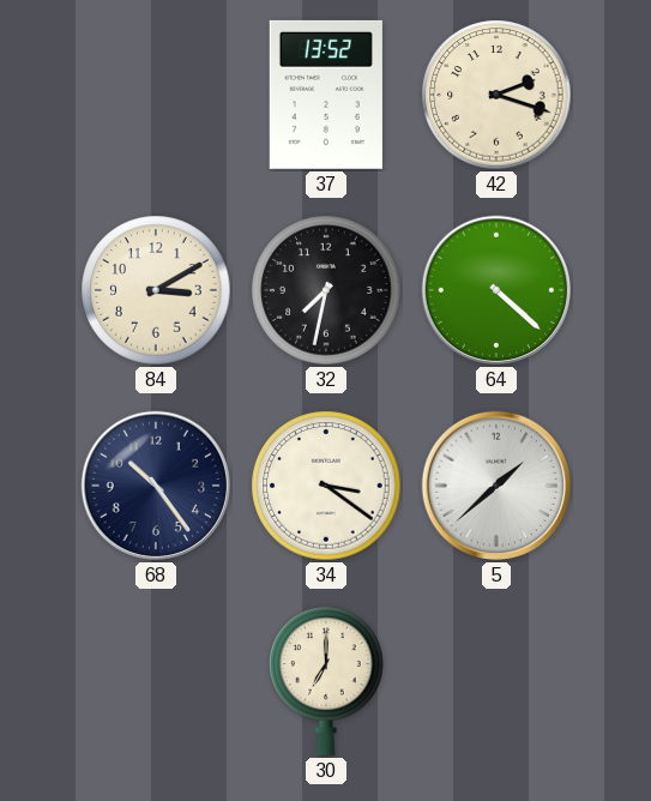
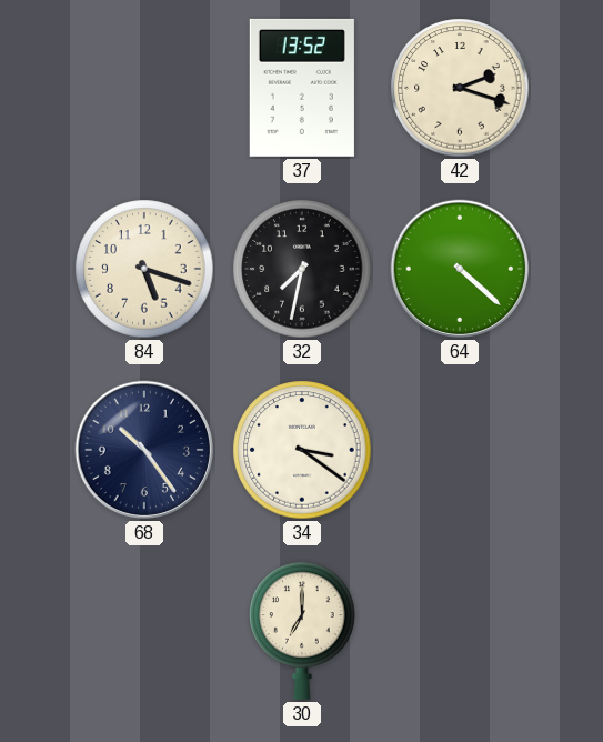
84: 3:10 -> 5:18
5: 1:38 -> none
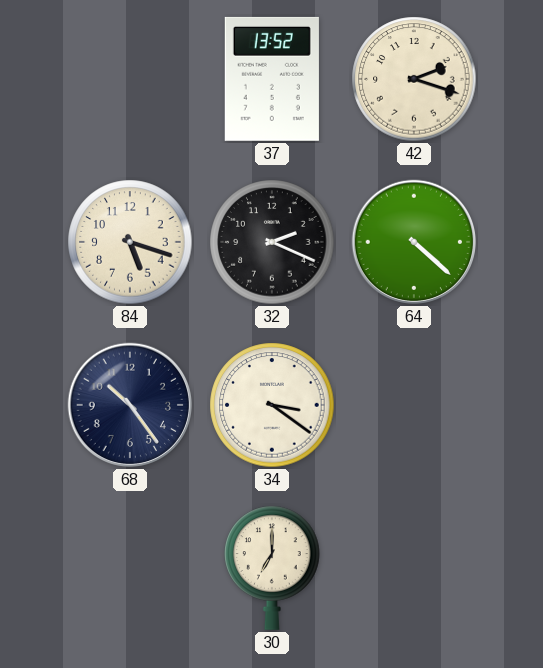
32: 7:32 -> 2:19
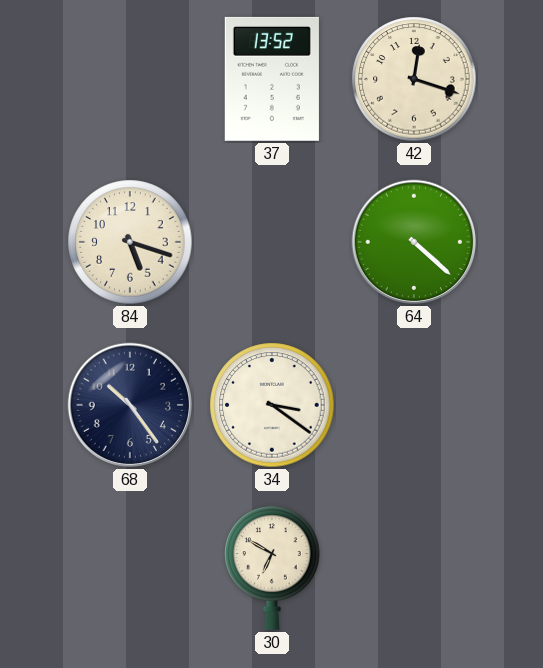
42: 2:18 -> 12:18
32: 2:19 -> none
30: 7:00 -> 6:50
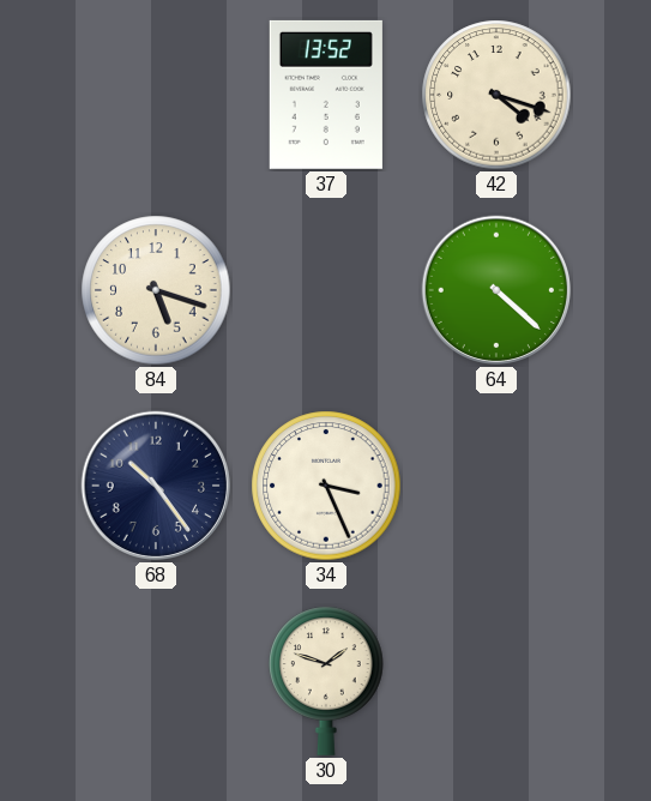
42: 12:18 -> 4:18
34: 3:21 -> 3:26
30: 6:50 -> 1:48
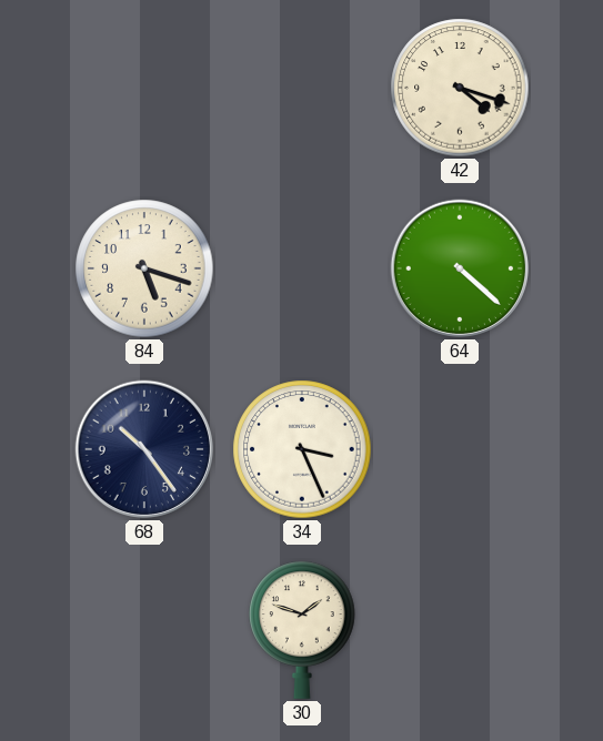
37: 13:52 -> none
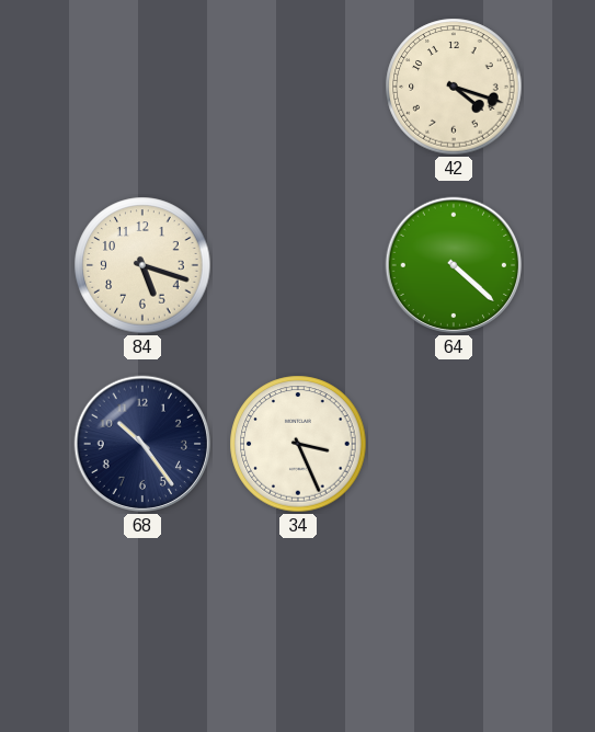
30: 1:48 -> none
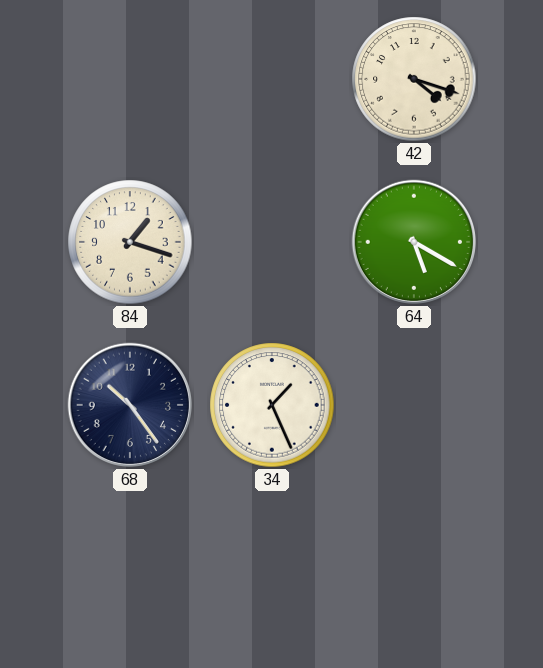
84: 5:18 -> 1:18
64: 4:22 -> 5:20
34: 3:26 -> 1:26
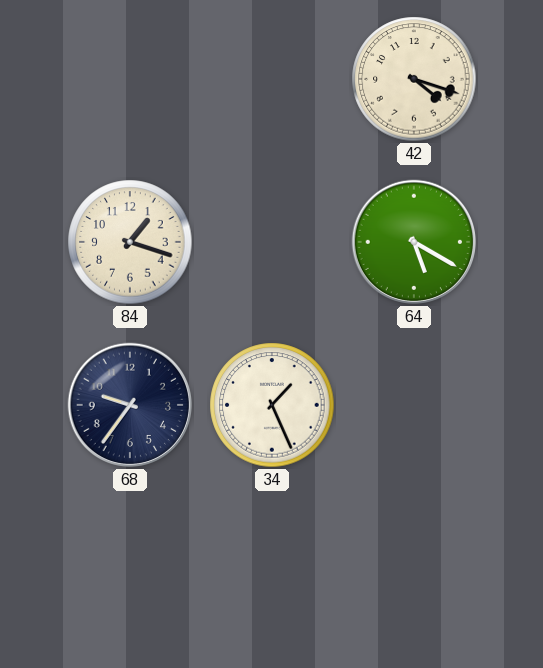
68: 10:24 -> 9:36
